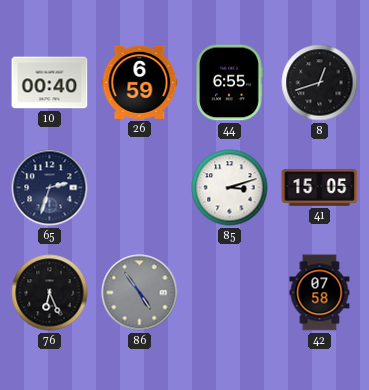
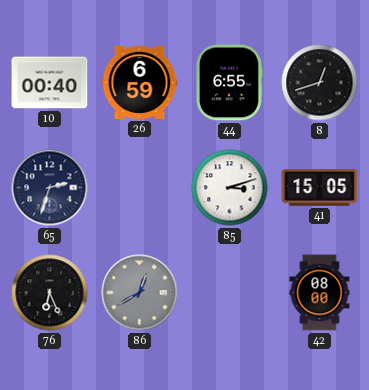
86: 4:54 -> 12:40
42: 07:58 -> 08:00
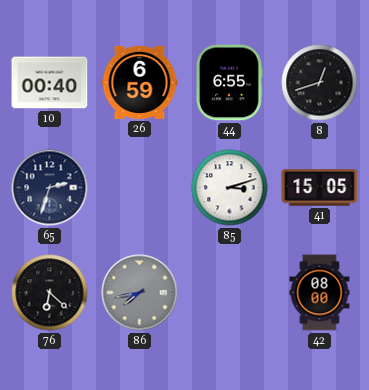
76: 6:26 -> 6:22
86: 12:40 -> 7:43
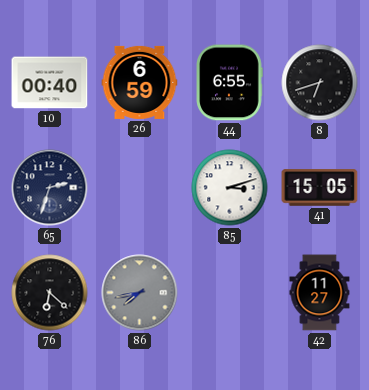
8: 12:42 -> 6:42
42: 08:00 -> 11:27
